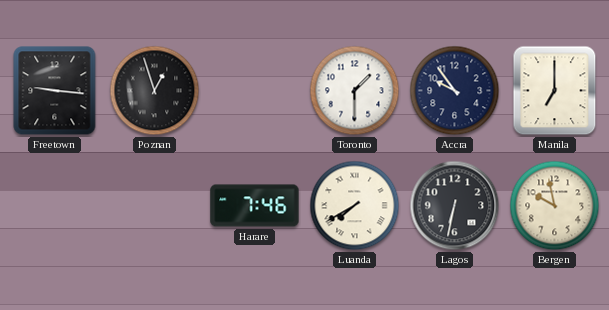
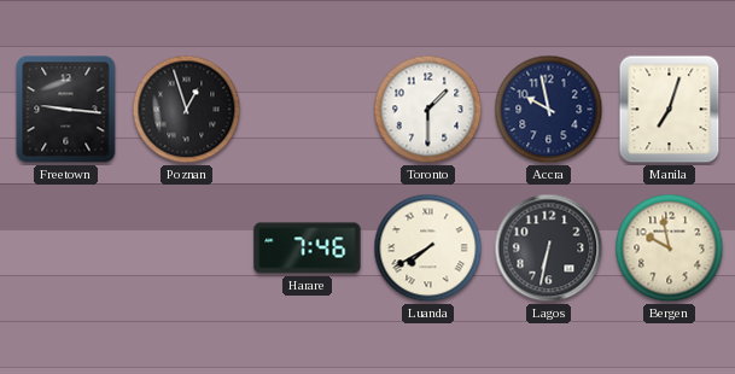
Accra: 9:54 -> 9:58
Manila: 7:00 -> 7:03
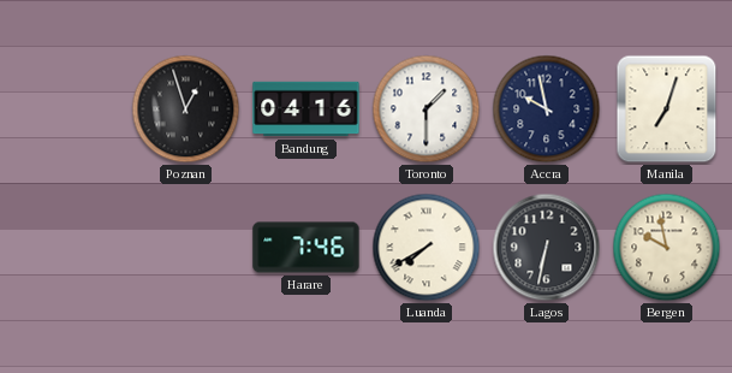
Freetown: 9:16 -> none
Bandung: none -> 04:16
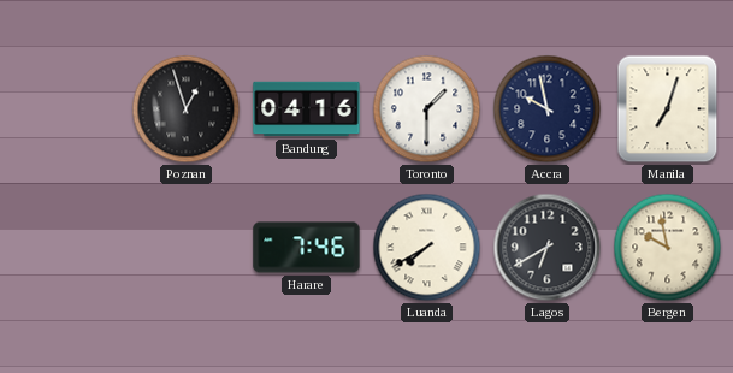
Lagos: 6:32 -> 6:40
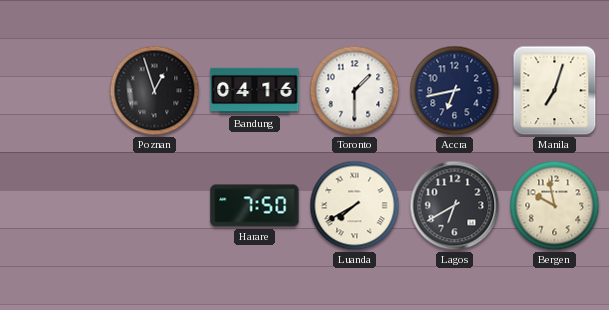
Accra: 9:58 -> 6:43
Harare: 7:46 -> 7:50
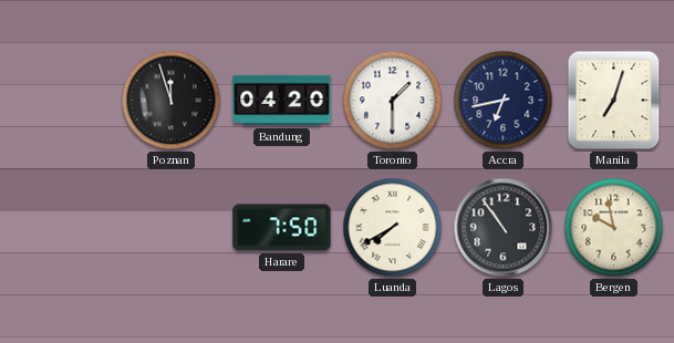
Poznan: 12:57 -> 11:57
Bandung: 04:16 -> 04:20
Lagos: 6:40 -> 10:54
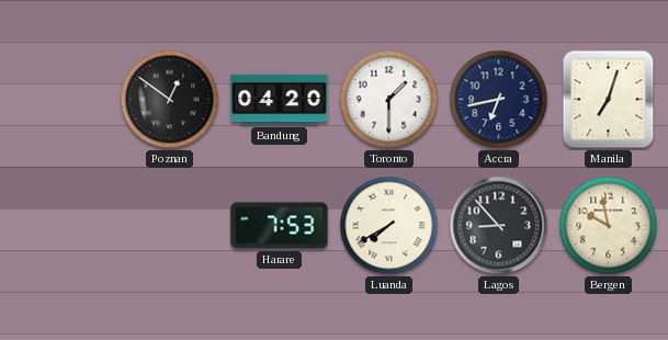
Poznan: 11:57 -> 12:51
Harare: 7:50 -> 7:53
Lagos: 10:54 -> 8:53
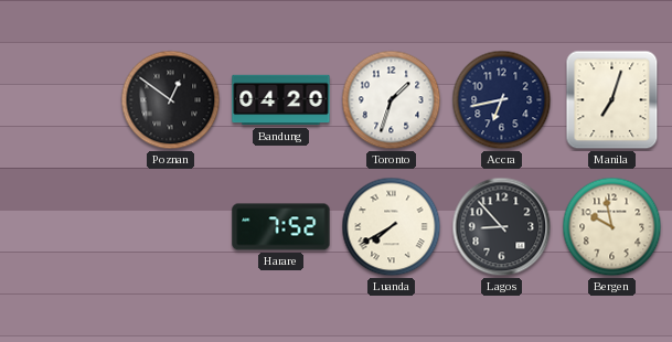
Toronto: 1:30 -> 1:33
Harare: 7:53 -> 7:52
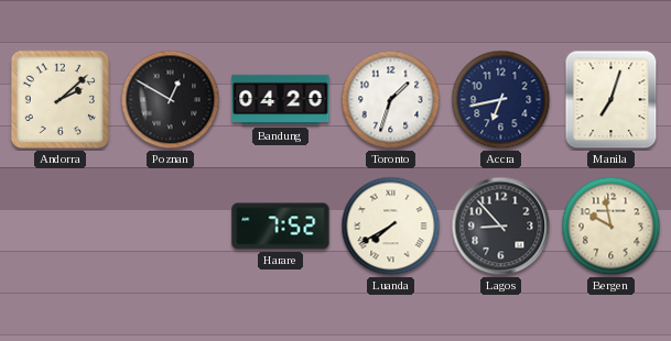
Andorra: none -> 2:08
Poznan: 12:51 -> 12:50
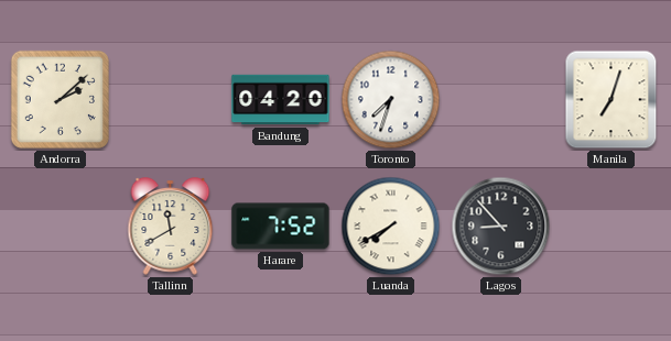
Poznan: 12:50 -> none
Toronto: 1:33 -> 7:33
Accra: 6:43 -> none
Tallinn: none -> 11:40
Bergen: 9:58 -> none
